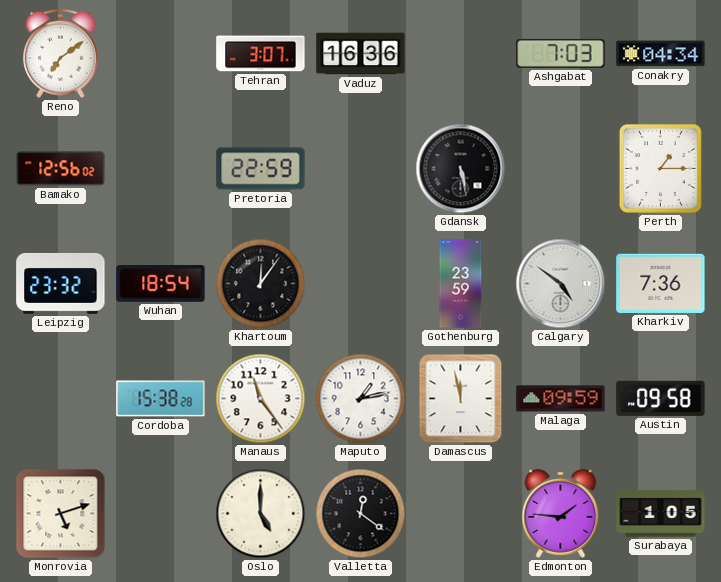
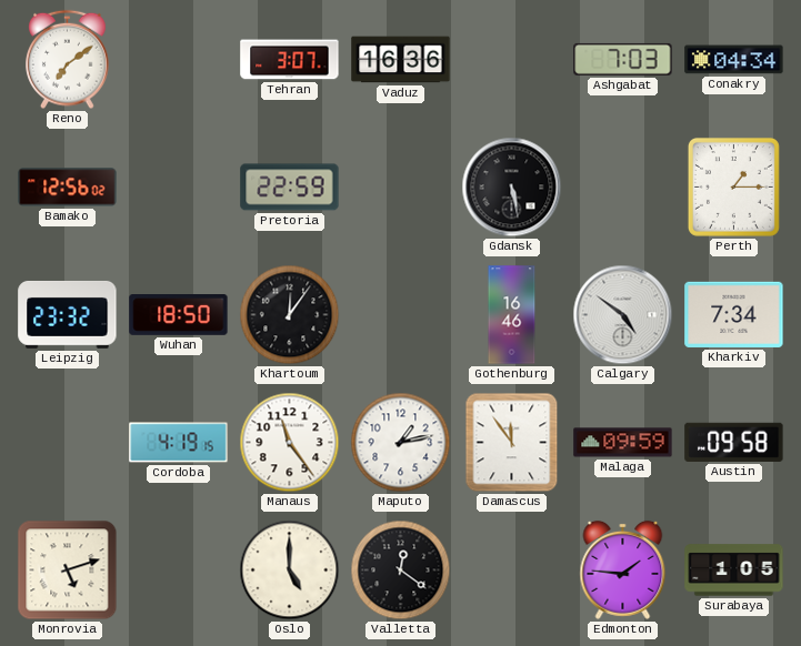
Wuhan: 18:54 -> 18:50
Gothenburg: 23:59 -> 16:46
Kharkiv: 7:36 -> 7:34
Cordoba: 15:38 -> 4:19
Damascus: 11:58 -> 11:54
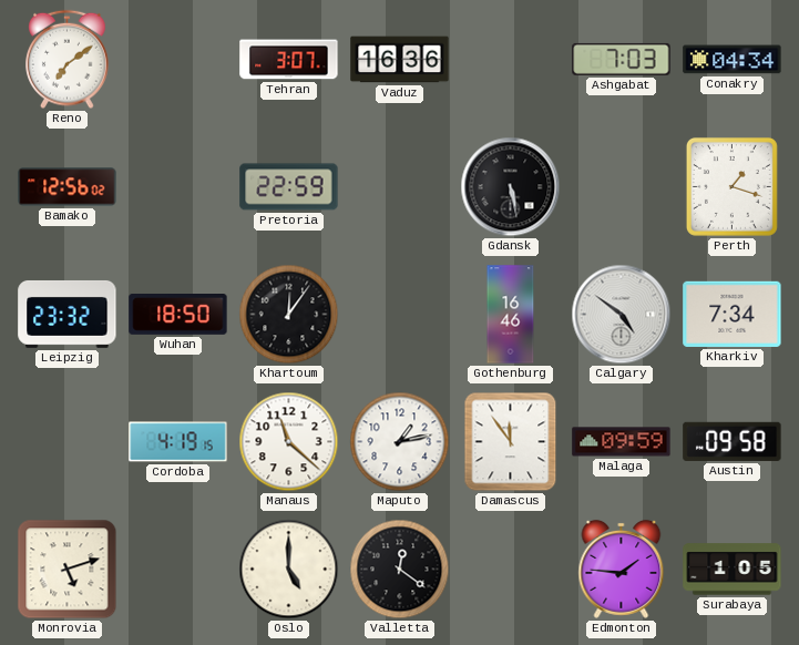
Perth: 1:15 -> 1:18
Manaus: 11:24 -> 11:22
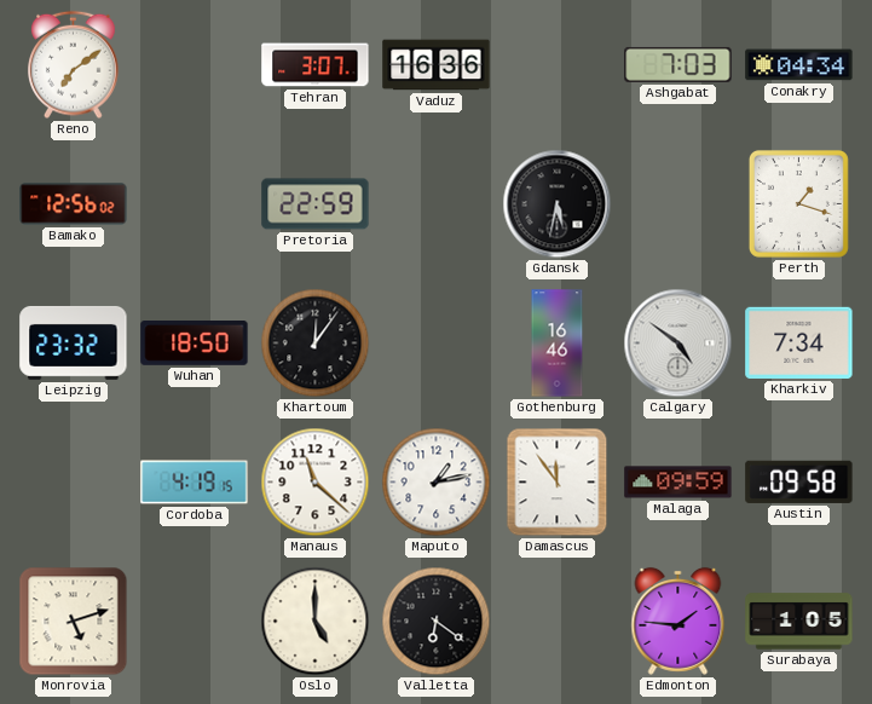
Gdansk: 5:28 -> 5:32
Valletta: 12:21 -> 6:21
